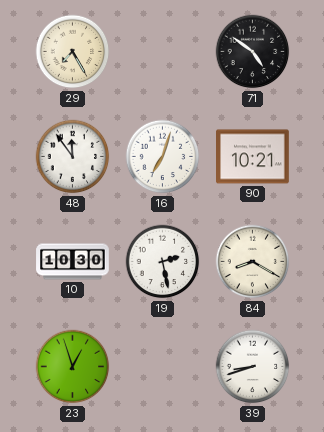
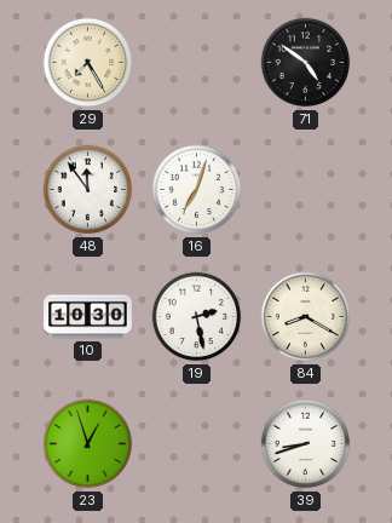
90: 10:21 -> none
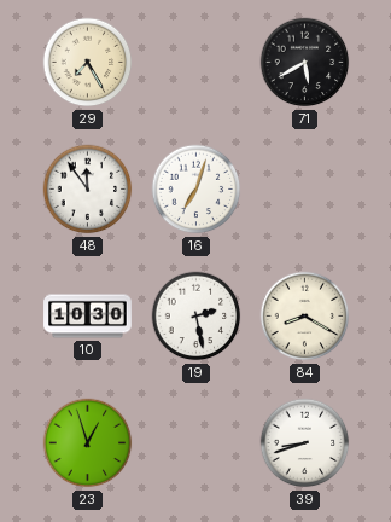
71: 4:51 -> 5:40
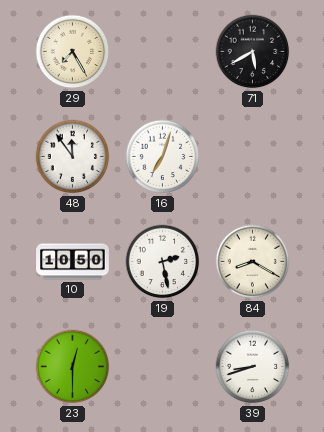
10: 10:30 -> 10:50
23: 12:57 -> 12:30
